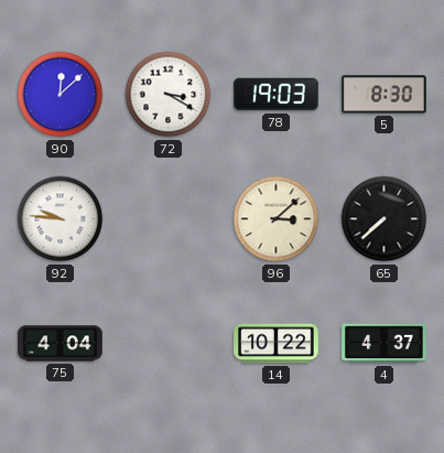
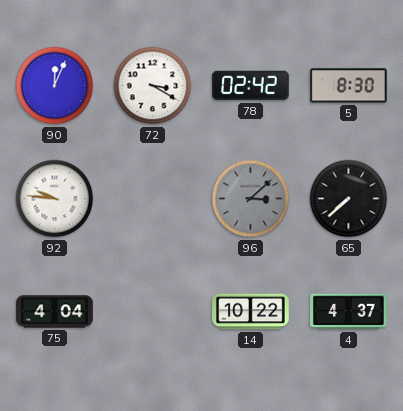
90: 12:08 -> 12:04
78: 19:03 -> 02:42
96 dial: cream -> grey
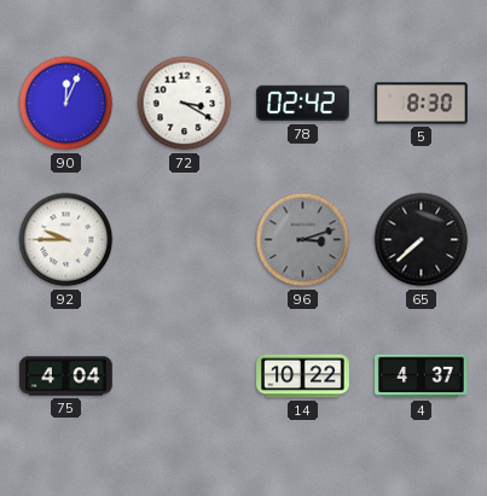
92: 9:46 -> 9:45
96: 3:08 -> 3:12
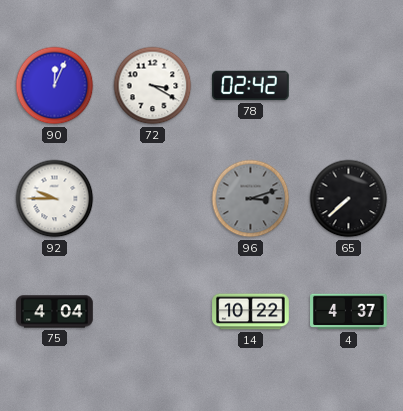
5: 8:30 -> none
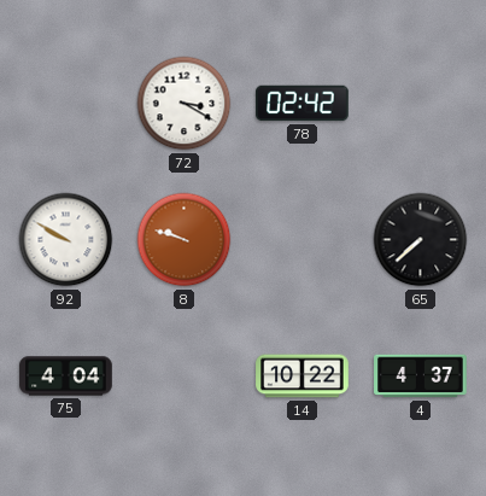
90: 12:04 -> none
92: 9:45 -> 9:50
8: none -> 9:48
96: 3:12 -> none
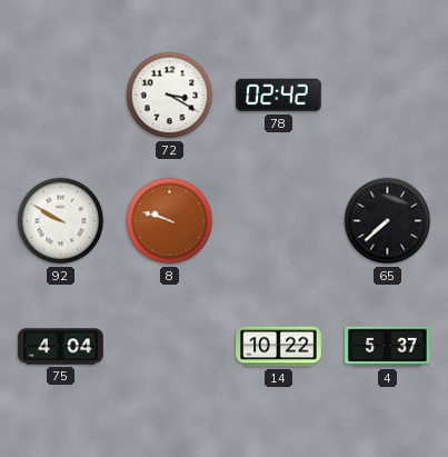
4: 4:37 -> 5:37
